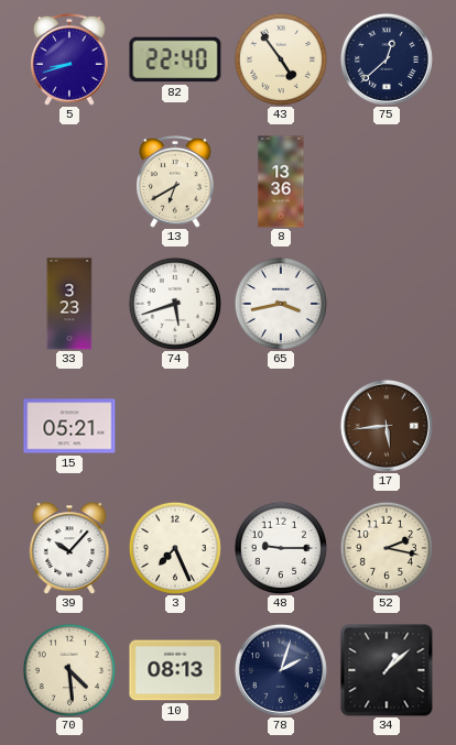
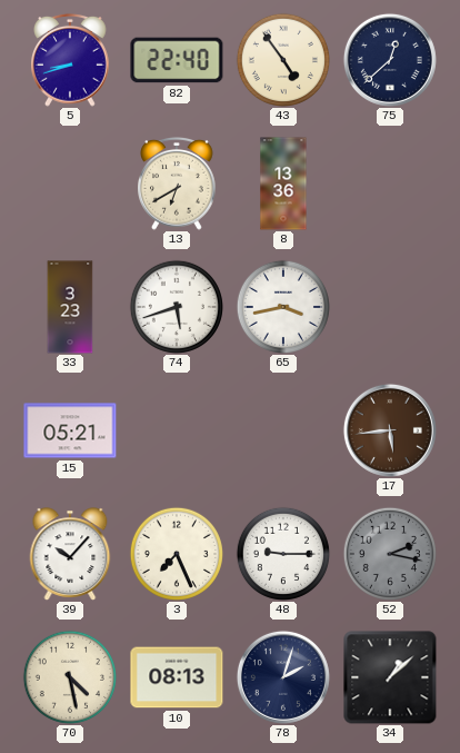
52 dial: cream -> grey
70: 4:29 -> 4:28
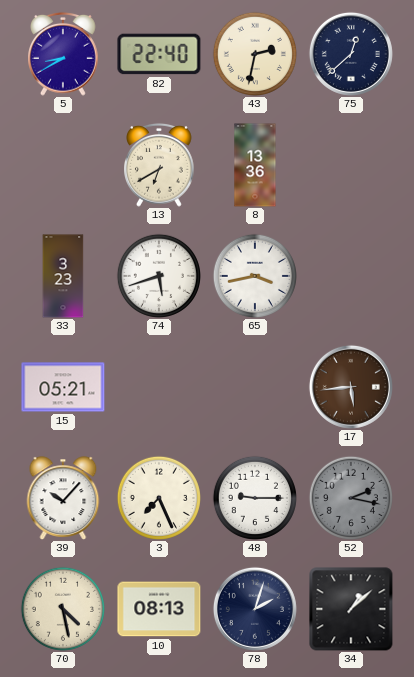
5: 8:42 -> 8:40
43: 4:54 -> 2:32
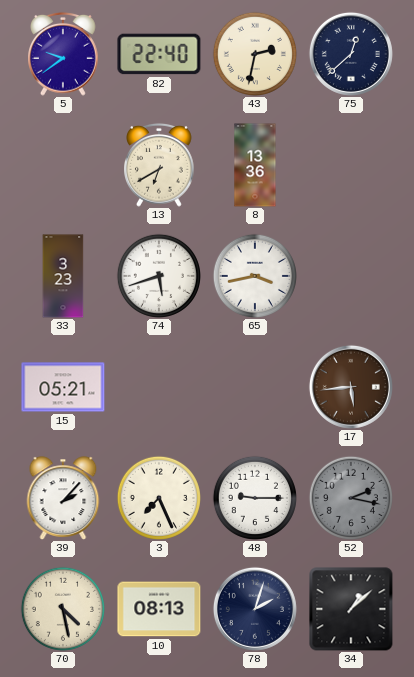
5: 8:40 -> 9:39
39: 10:07 -> 2:07
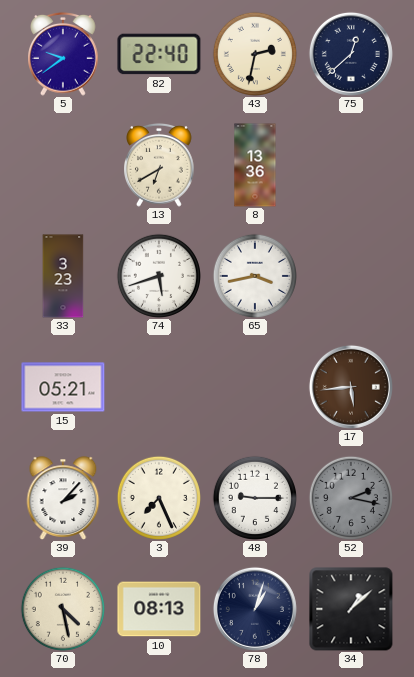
78: 2:03 -> 1:03
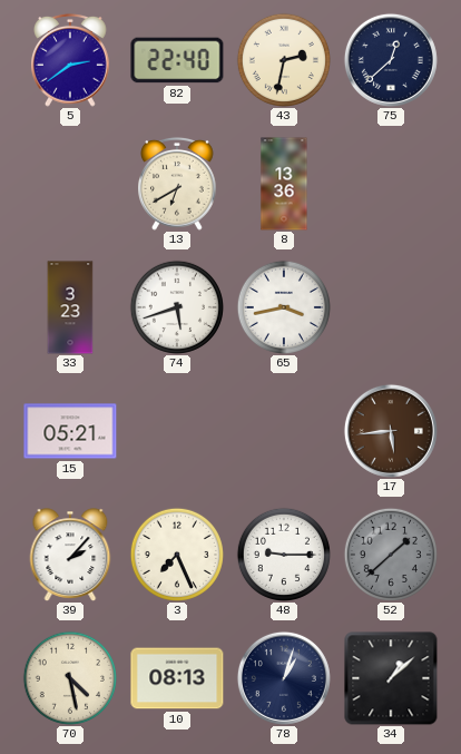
5: 9:39 -> 2:39
52: 2:17 -> 1:38
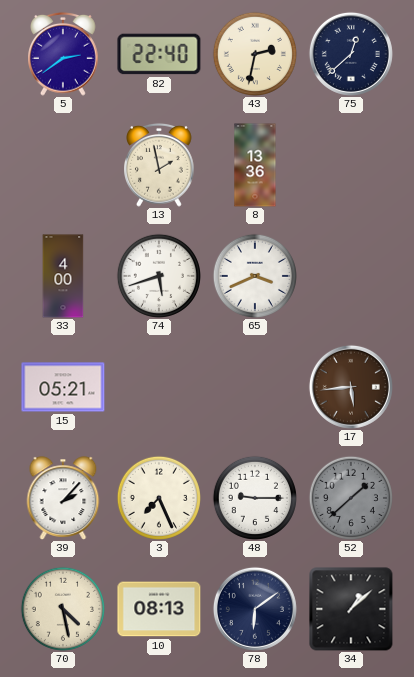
13: 6:40 -> 1:58
33: 3:23 -> 4:00
65: 3:43 -> 3:41
78: 1:03 -> 6:09
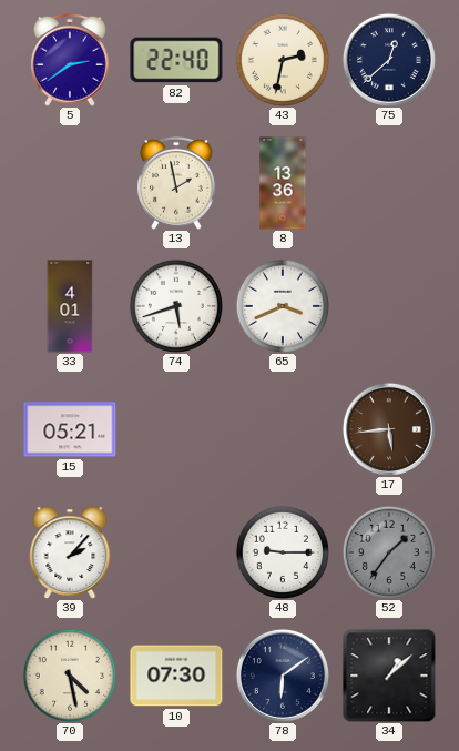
33: 4:00 -> 4:01
3: 7:26 -> none
52: 1:38 -> 1:36
10: 08:13 -> 07:30
